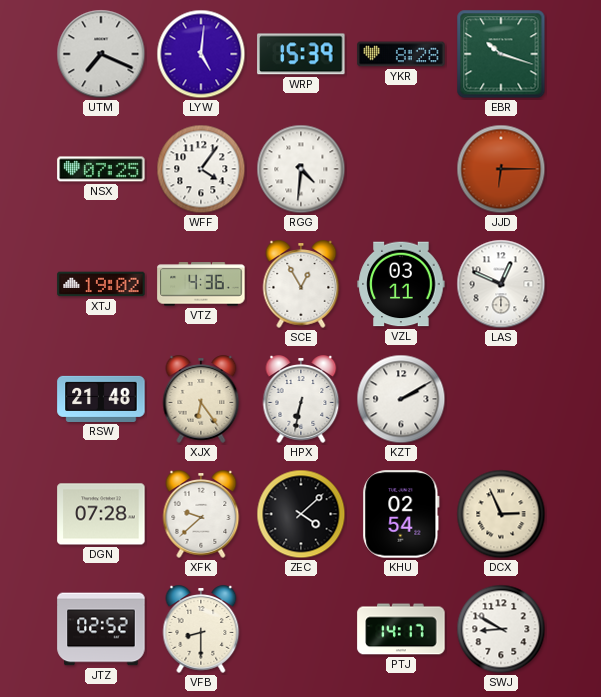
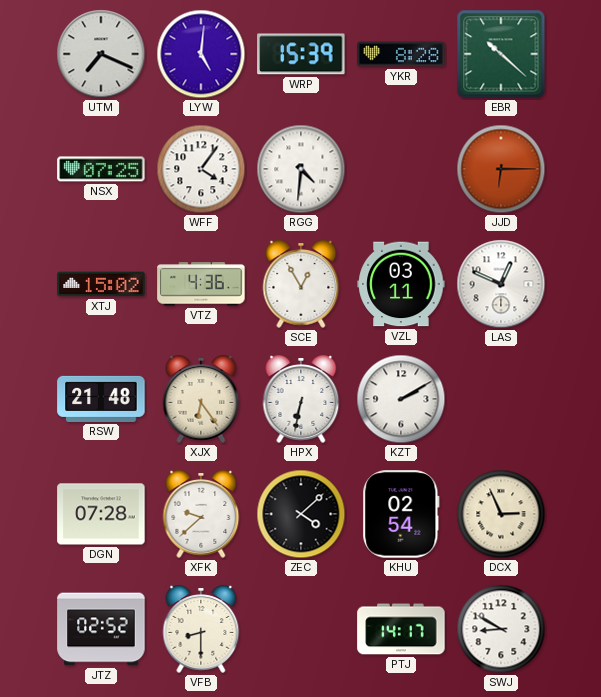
EBR: 10:18 -> 10:22
XTJ: 19:02 -> 15:02
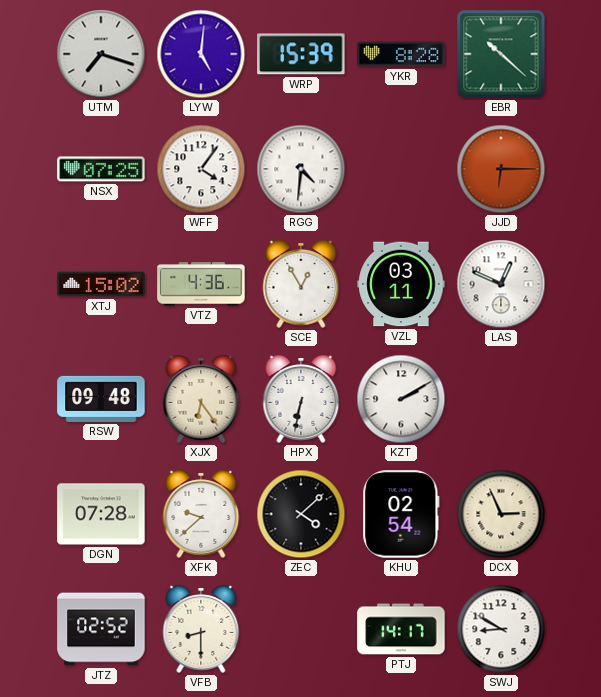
UTM: 7:19 -> 7:18
RSW: 21:48 -> 09:48
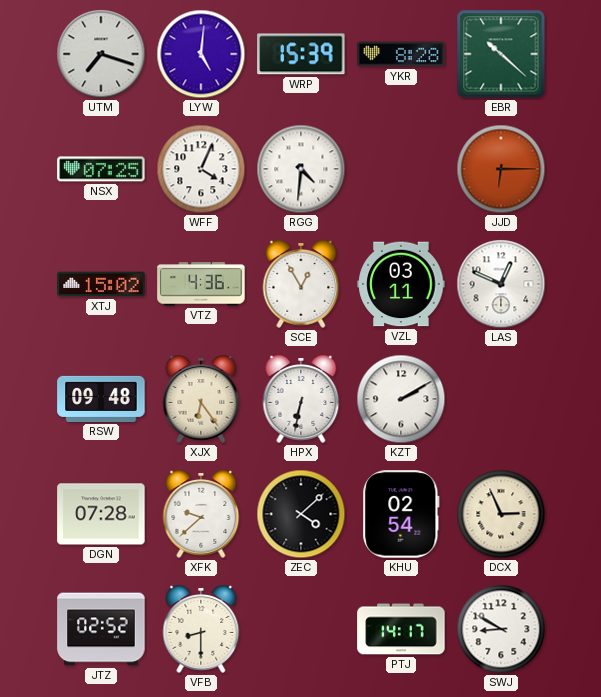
WFF: 4:06 -> 4:04
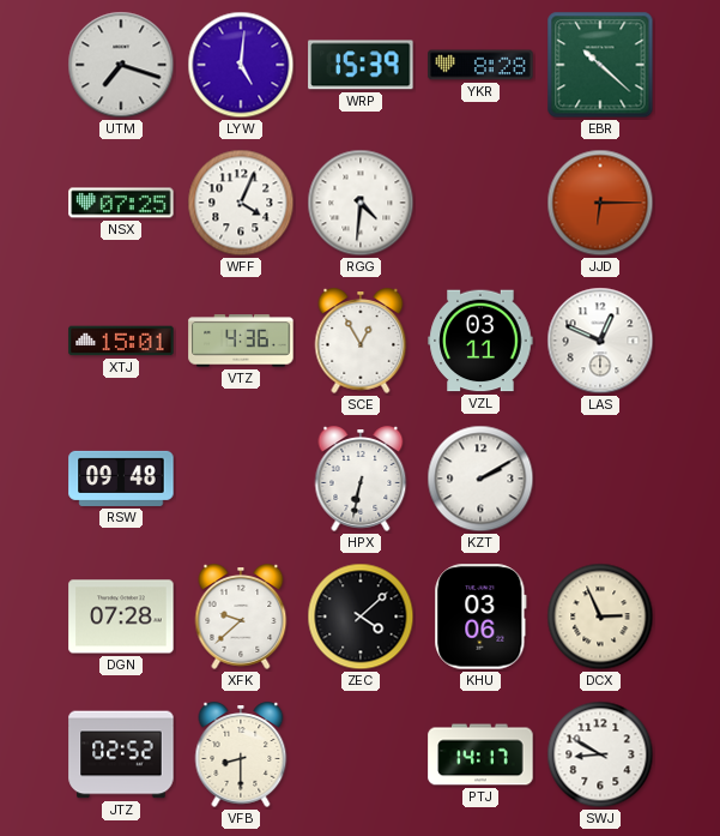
XTJ: 15:02 -> 15:01
XJX: 6:24 -> none
KHU: 02:54 -> 03:06
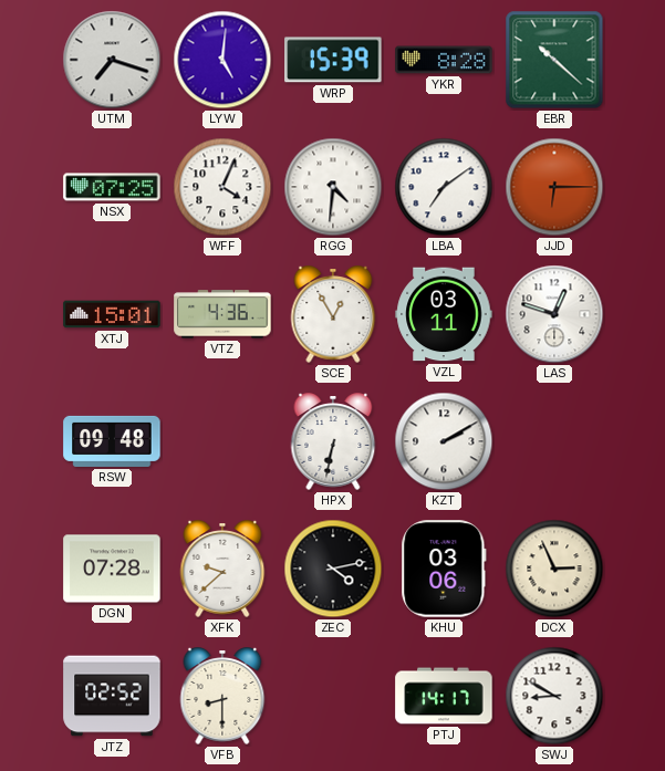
LBA: none -> 7:09
LAS: 12:49 -> 12:48
ZEC: 4:08 -> 4:13
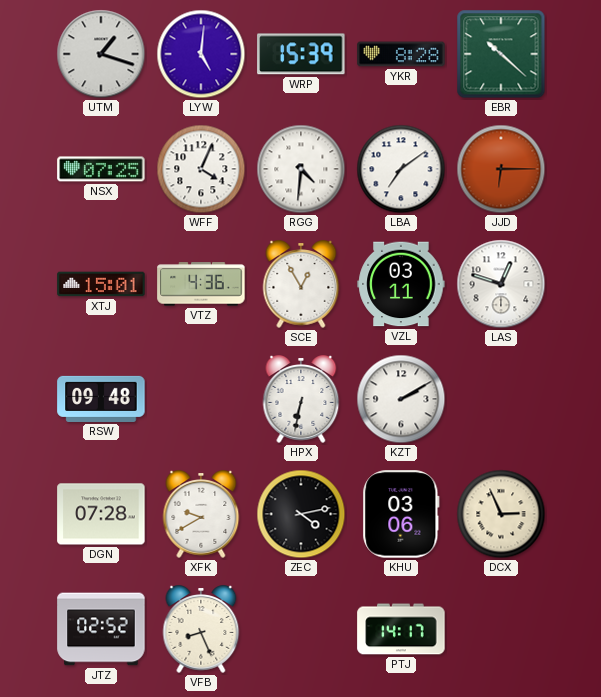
UTM: 7:18 -> 1:18
XFK: 9:38 -> 9:40
VFB: 8:30 -> 8:26
SWJ: 8:50 -> none
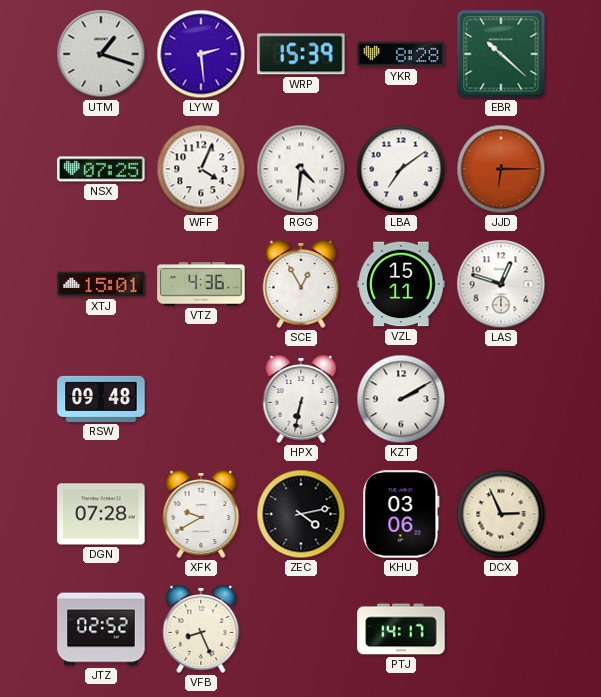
LYW: 5:01 -> 2:29
VZL: 03:11 -> 15:11
